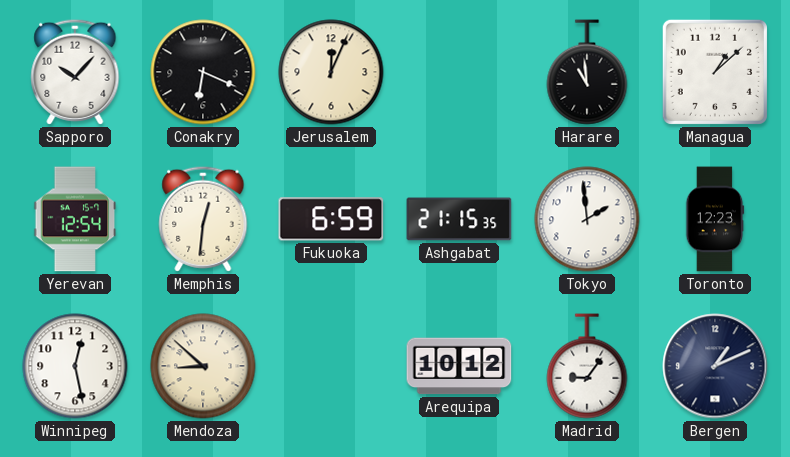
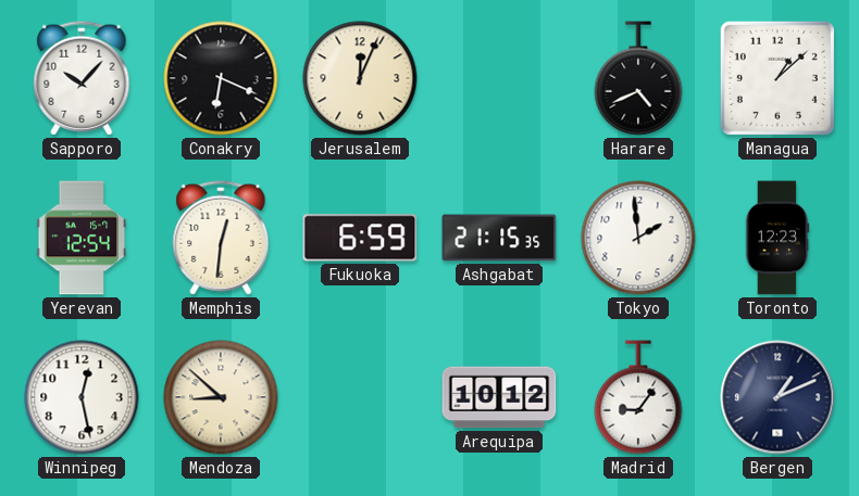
Harare: 10:59 -> 4:41
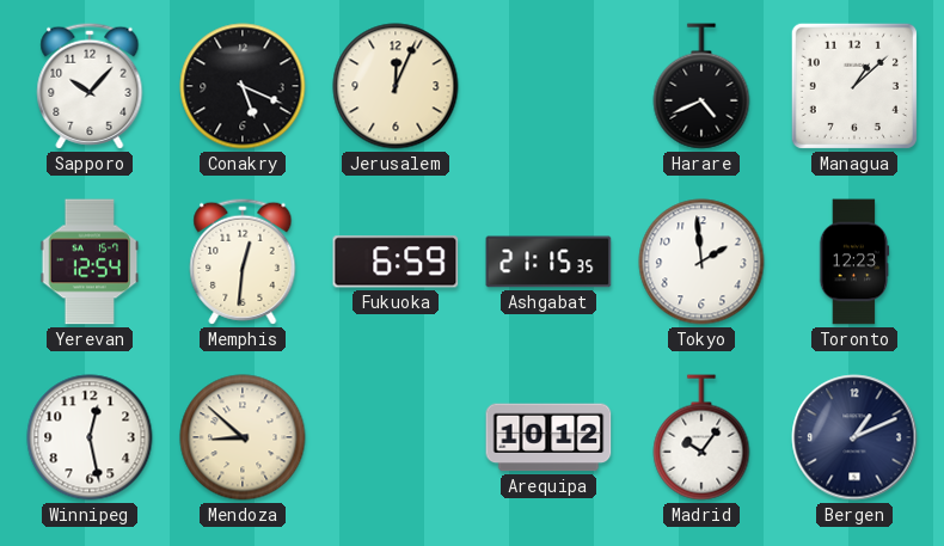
Conakry: 6:19 -> 5:19
Madrid: 9:06 -> 10:06
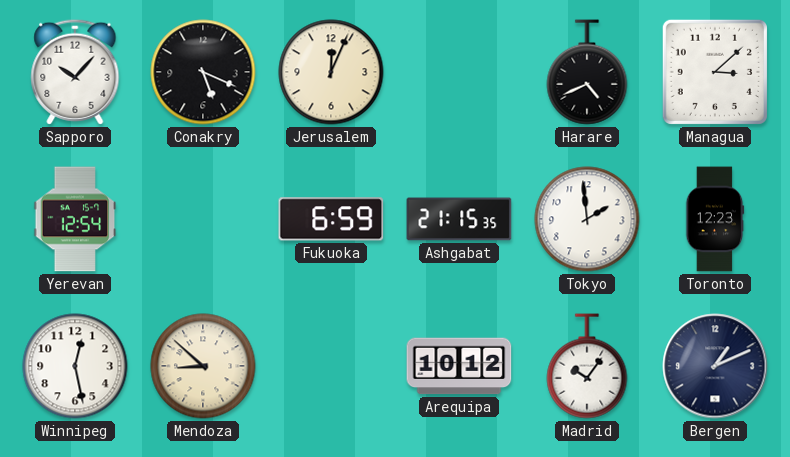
Managua: 1:08 -> 3:08
Memphis: 12:31 -> none
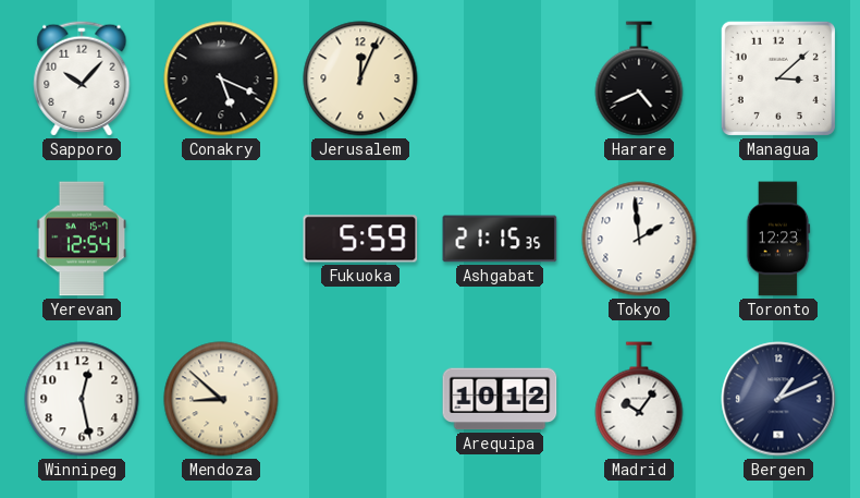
Fukuoka: 6:59 -> 5:59
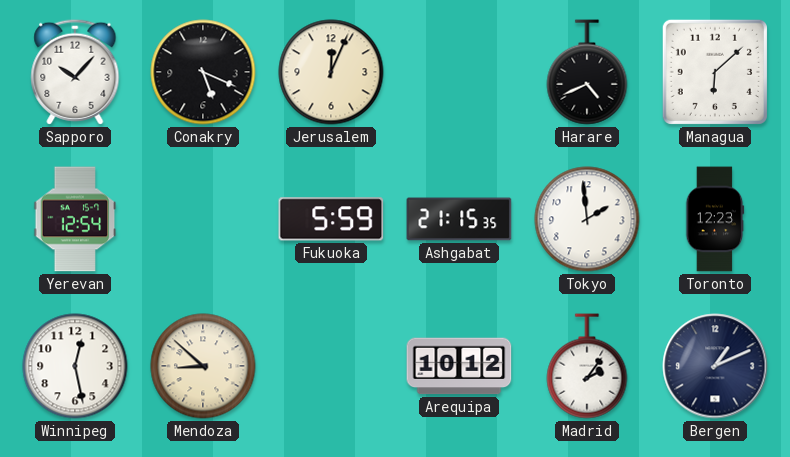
Managua: 3:08 -> 6:08
Madrid: 10:06 -> 2:06
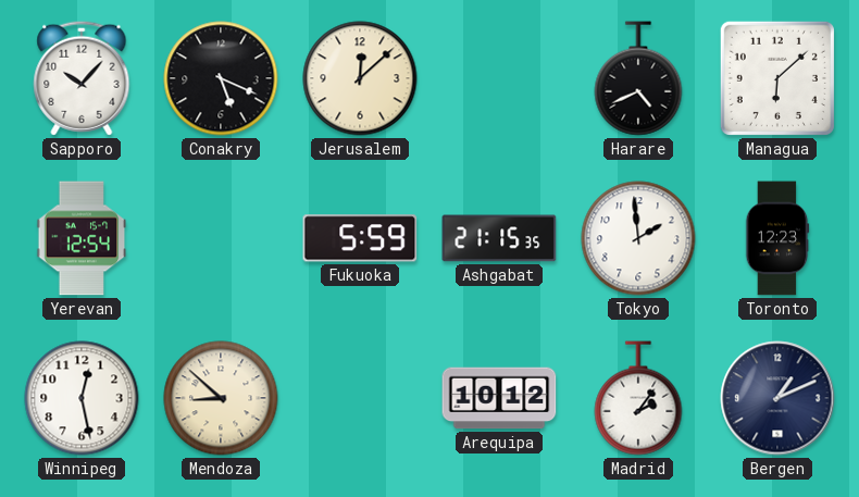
Jerusalem: 12:04 -> 12:08
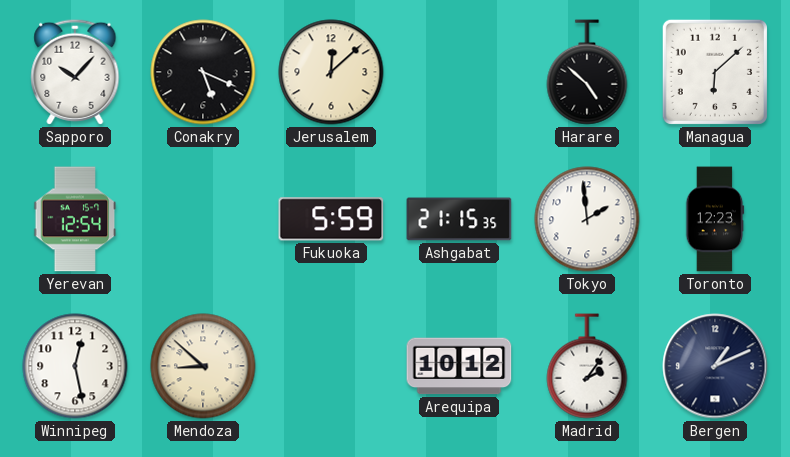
Harare: 4:41 -> 4:52
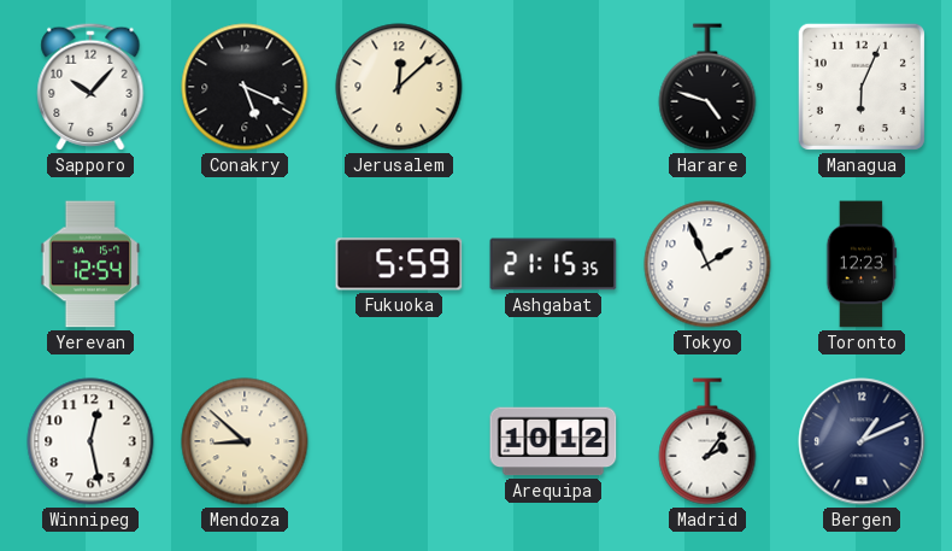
Harare: 4:52 -> 4:48
Managua: 6:08 -> 6:04
Tokyo: 1:59 -> 1:56
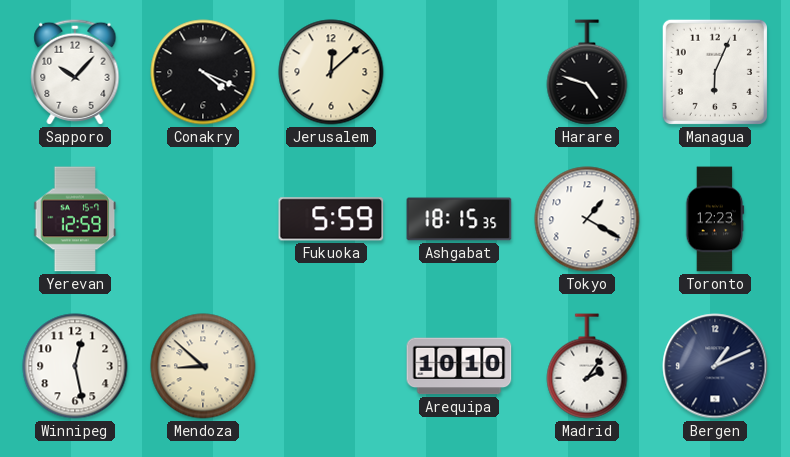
Conakry: 5:19 -> 4:19
Yerevan: 12:54 -> 12:59
Ashgabat: 21:15 -> 18:15
Tokyo: 1:56 -> 1:20
Arequipa: 10:12 -> 10:10
